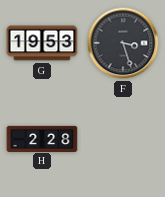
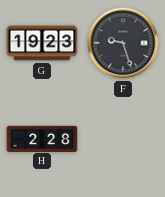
G: 19:53 -> 19:23
F: 3:27 -> 9:27
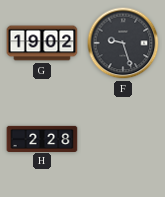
G: 19:23 -> 19:02
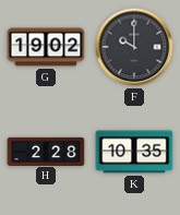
F: 9:27 -> 10:00
K: none -> 10:35
